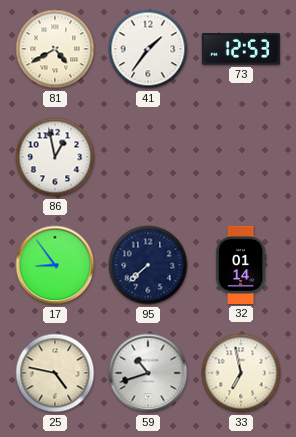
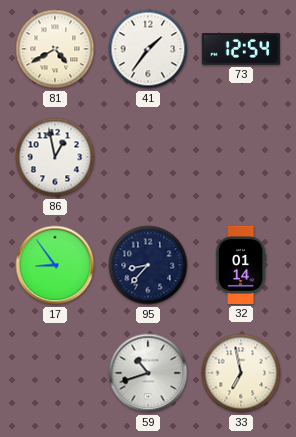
73: 12:53 -> 12:54
95: 7:38 -> 8:37
25: 4:47 -> none
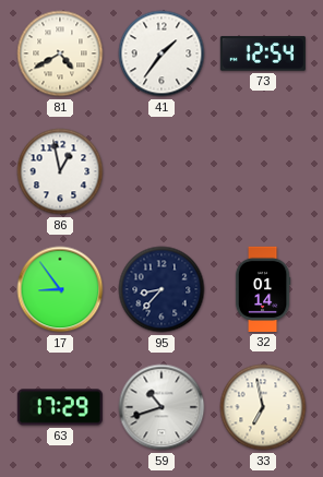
63: none -> 17:29
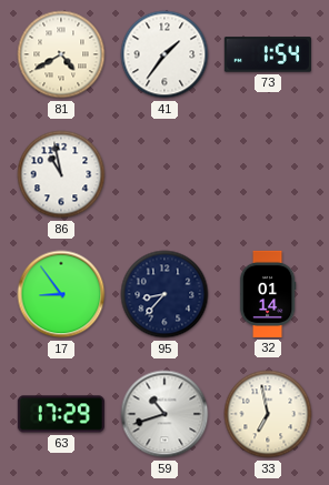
73: 12:54 -> 1:54
86: 12:58 -> 10:58
